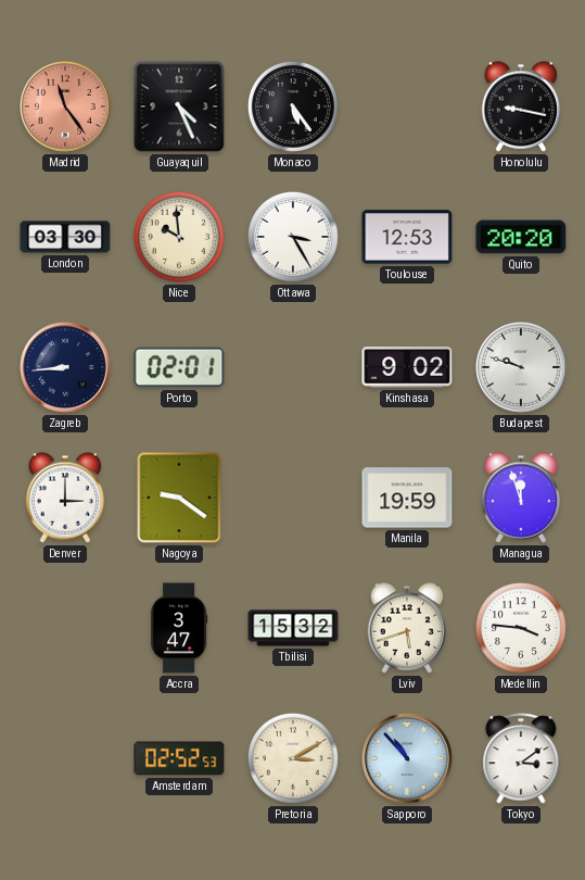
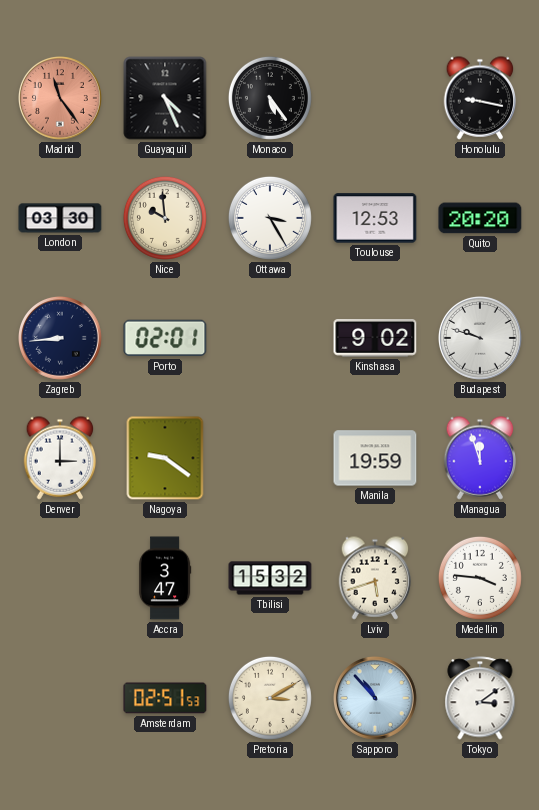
Amsterdam: 02:52 -> 02:51
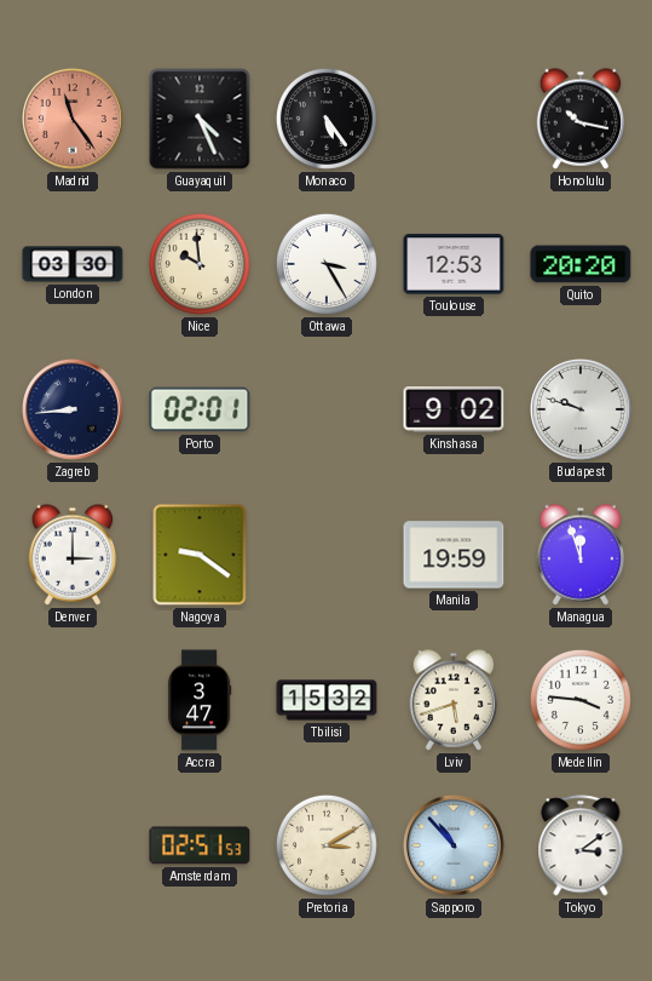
Honolulu: 9:17 -> 10:17
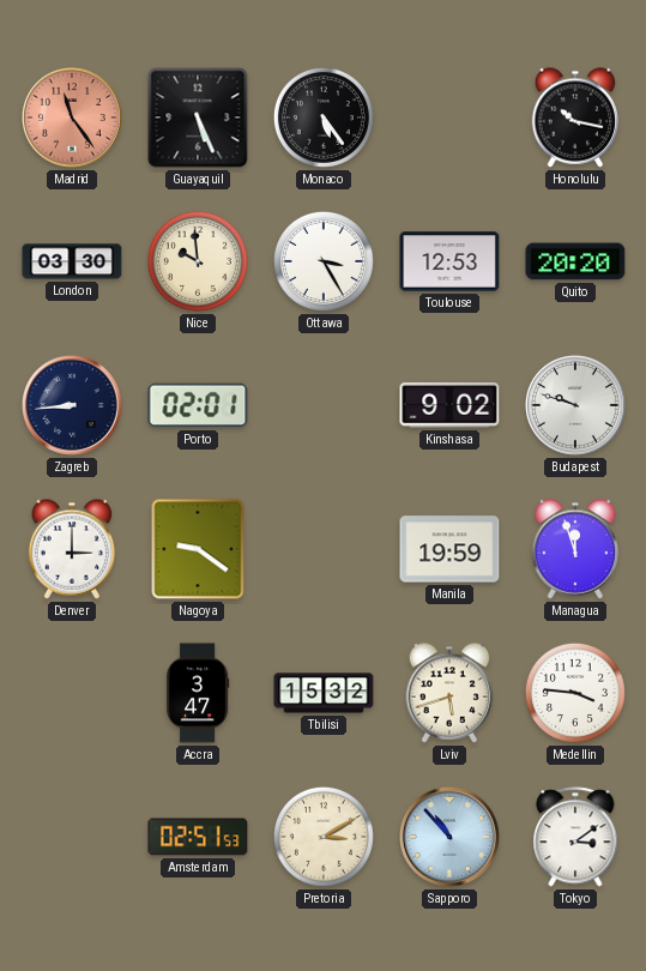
Guayaquil: 4:26 -> 5:26
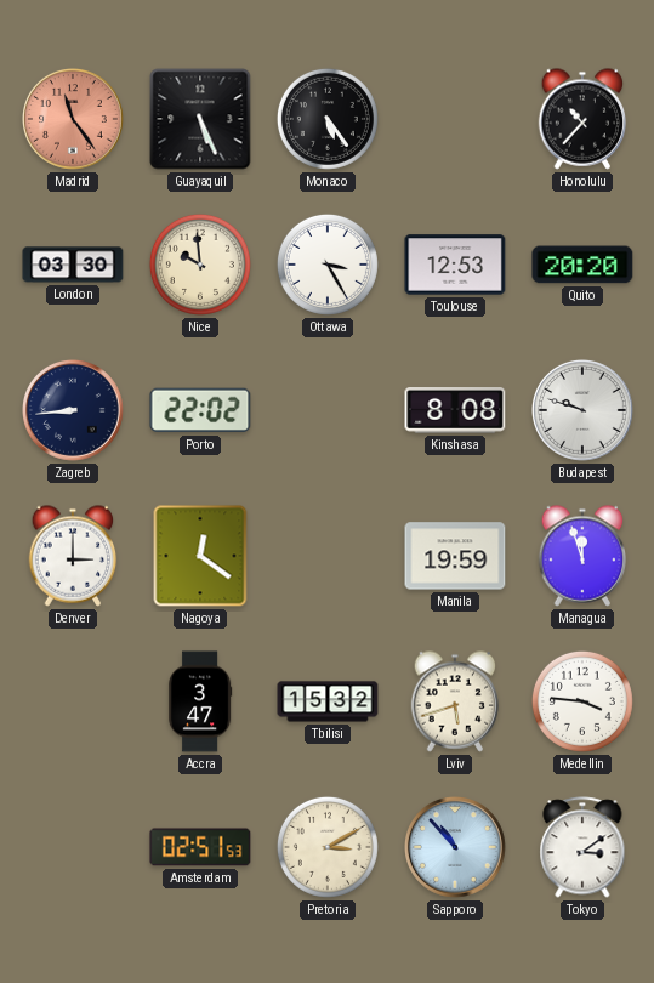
Honolulu: 10:17 -> 10:37
Porto: 02:01 -> 22:02
Kinshasa: 9:02 -> 8:08
Nagoya: 9:21 -> 12:21
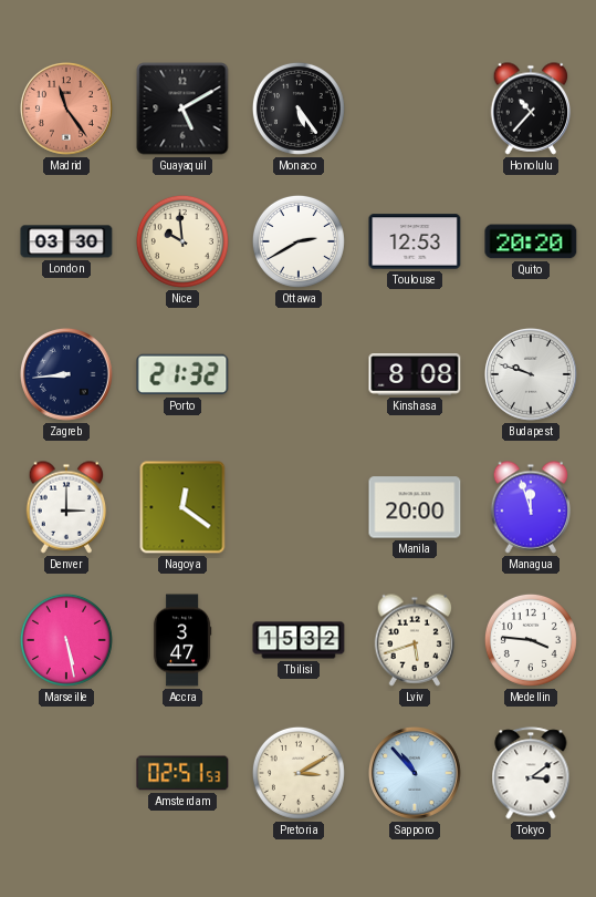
Guayaquil: 5:26 -> 5:10
Ottawa: 3:25 -> 2:40
Porto: 22:02 -> 21:32
Manila: 19:59 -> 20:00
Marseille: none -> 5:28
